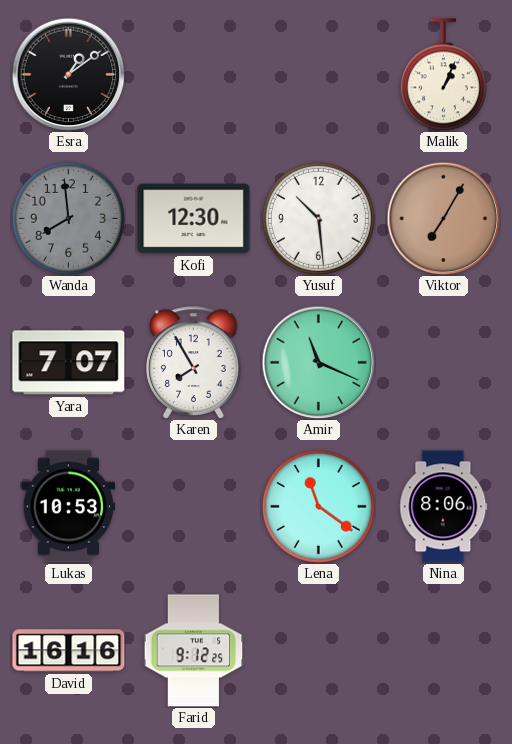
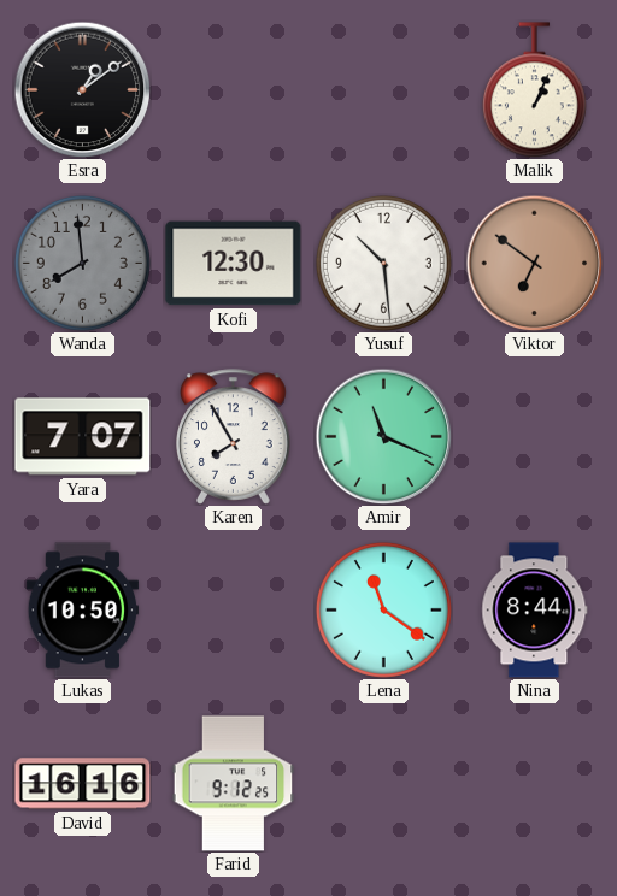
Viktor: 7:05 -> 6:51
Lukas: 10:53 -> 10:50
Nina: 8:06 -> 8:44
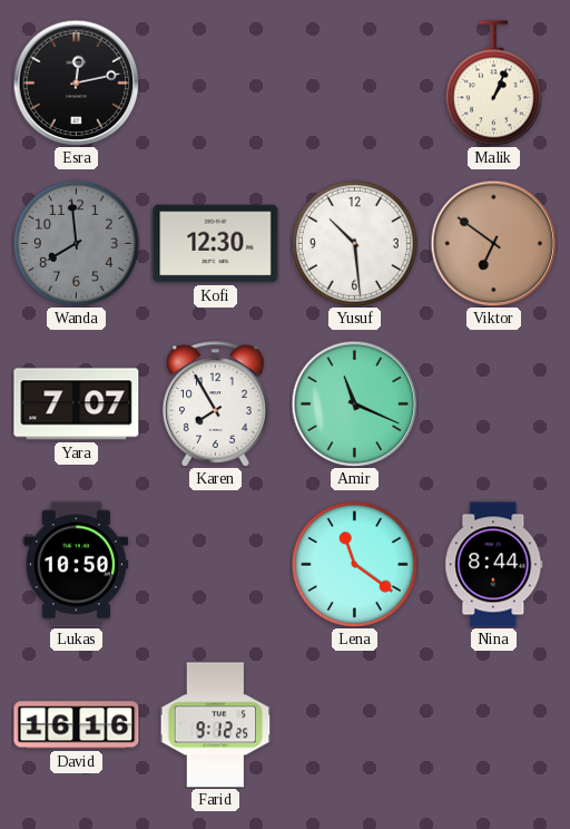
Esra: 1:09 -> 12:13
